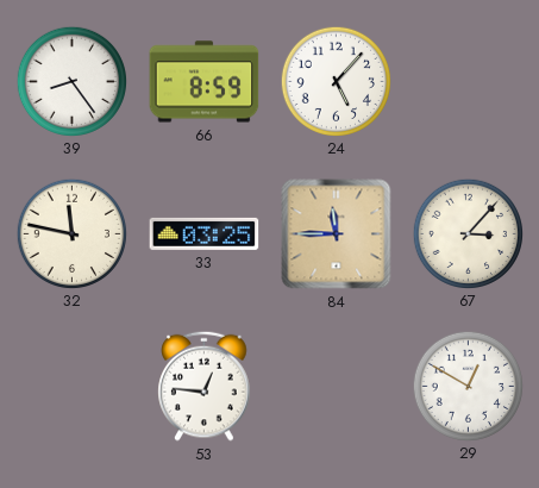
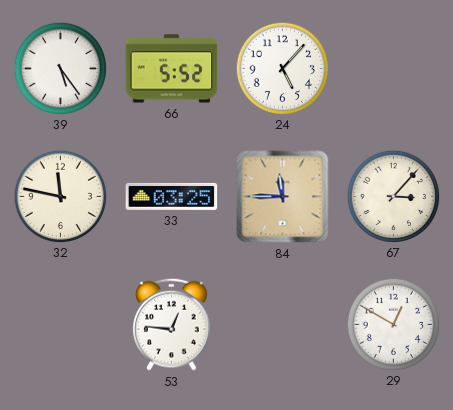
39: 8:24 -> 5:24
66: 8:59 -> 5:52
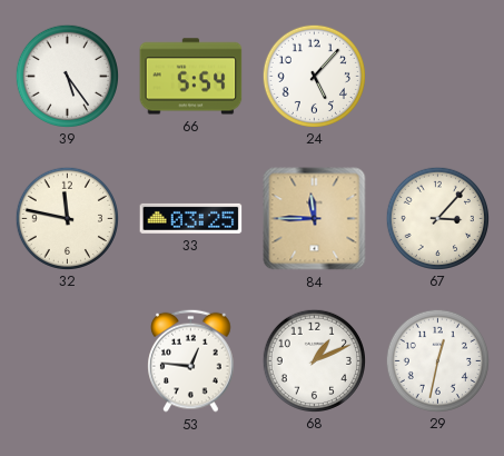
66: 5:52 -> 5:54
68: none -> 1:11
29: 12:50 -> 12:32
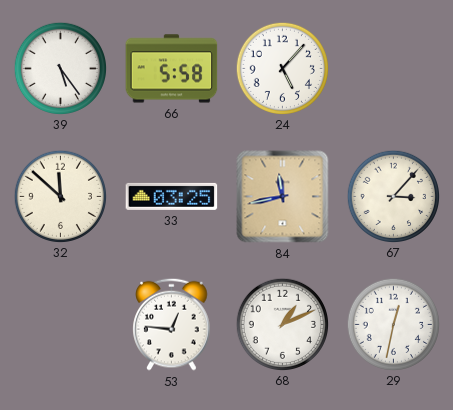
66: 5:54 -> 5:58
32: 11:47 -> 11:52
84: 11:45 -> 11:43
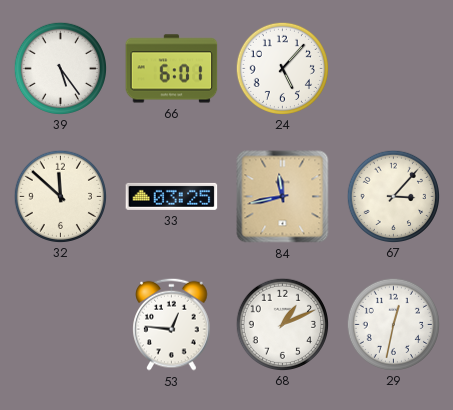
66: 5:58 -> 6:01
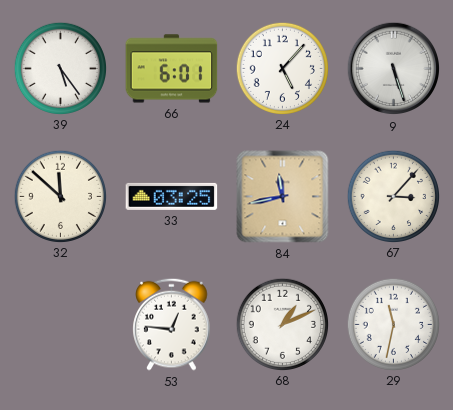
9: none -> 5:27
29: 12:32 -> 11:32
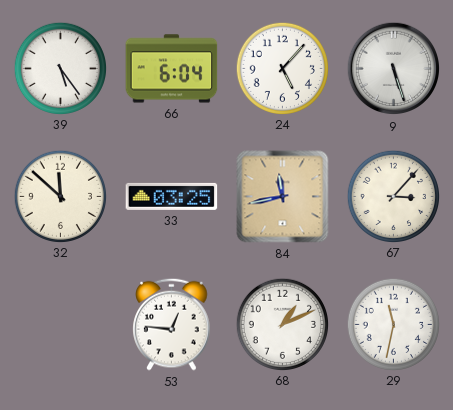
66: 6:01 -> 6:04
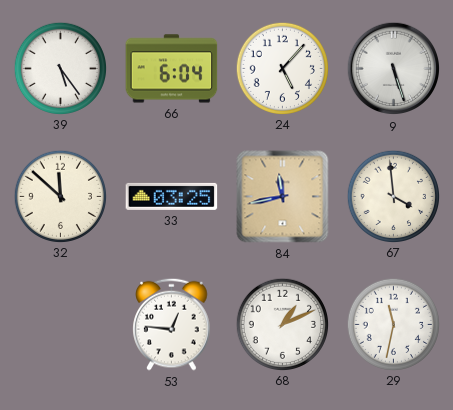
67: 3:07 -> 3:59
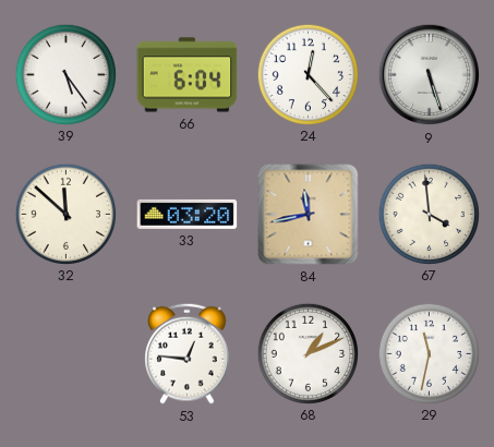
24: 5:07 -> 12:23
33: 03:25 -> 03:20
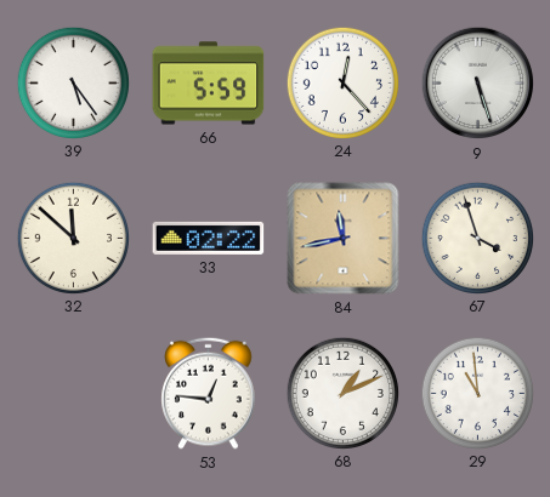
66: 6:04 -> 5:59
33: 03:20 -> 02:22
67: 3:59 -> 3:57
29: 11:32 -> 10:59
